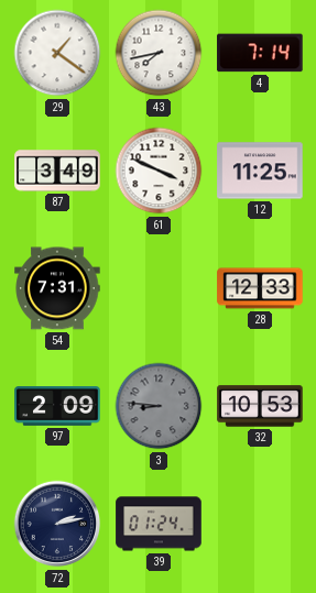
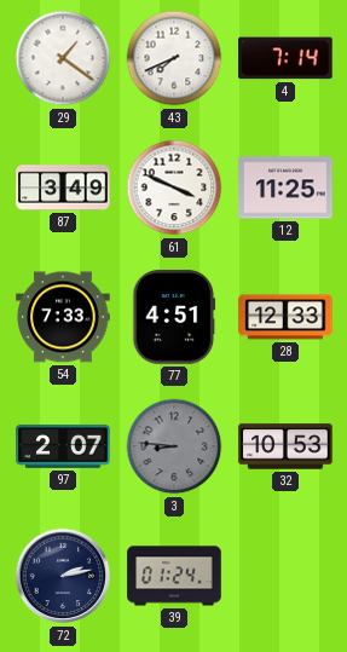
43: 7:43 -> 7:41
54: 7:31 -> 7:33
77: none -> 4:51
97: 2:09 -> 2:07
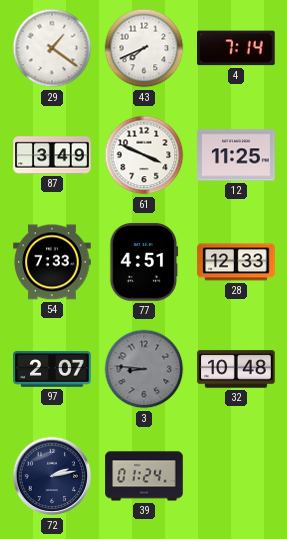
32: 10:53 -> 10:48
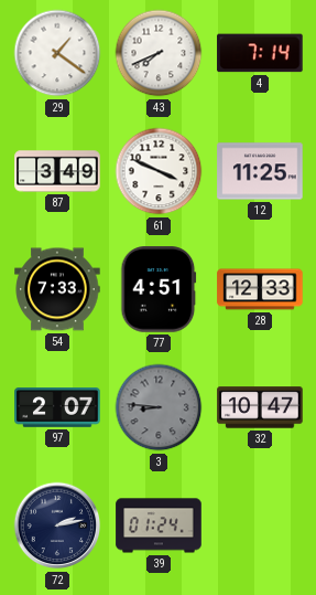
32: 10:48 -> 10:47
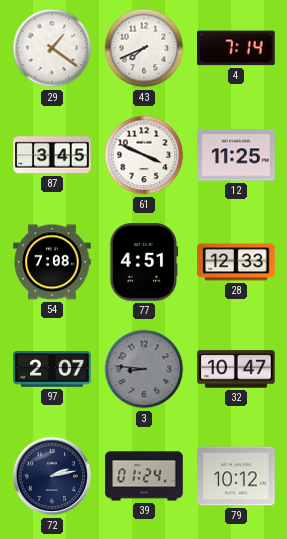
87: 3:49 -> 3:45
54: 7:33 -> 7:08
79: none -> 10:12
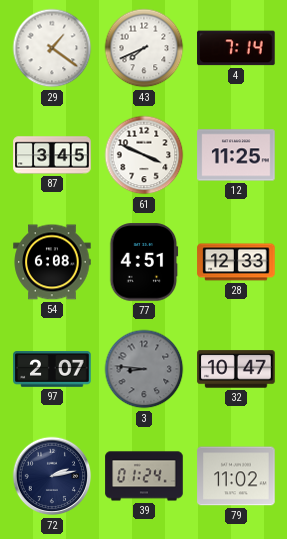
54: 7:08 -> 6:08
79: 10:12 -> 11:02
